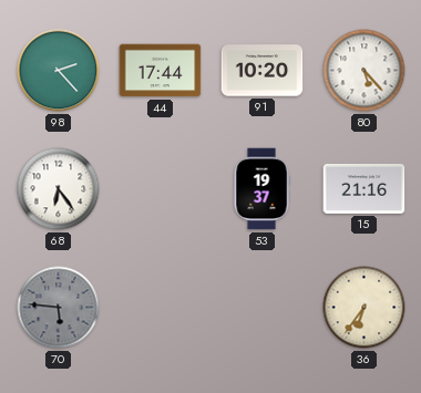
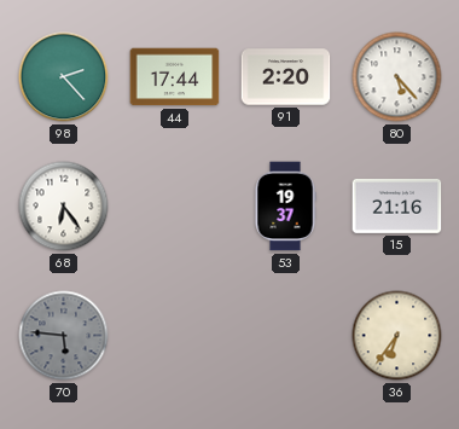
91: 10:20 -> 2:20
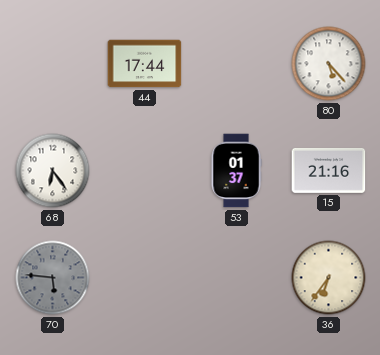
98: 2:23 -> none
91: 2:20 -> none
53: 19:37 -> 01:37
